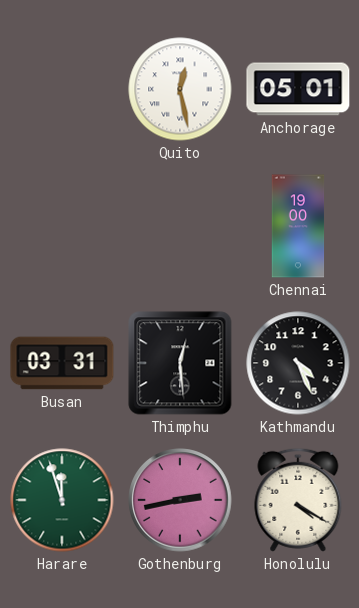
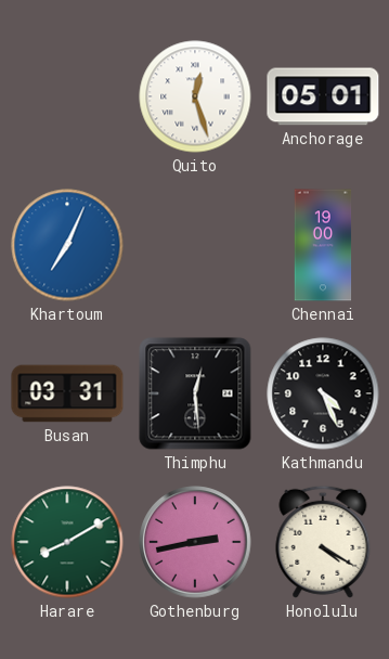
Quito: 12:28 -> 12:27
Khartoum: none -> 7:04
Harare: 11:57 -> 8:10
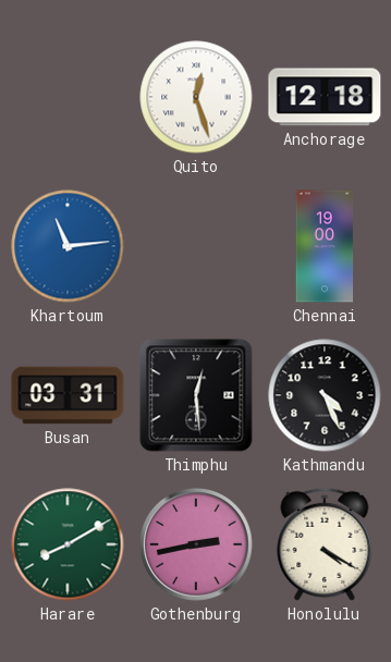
Anchorage: 05:01 -> 12:18
Khartoum: 7:04 -> 11:14
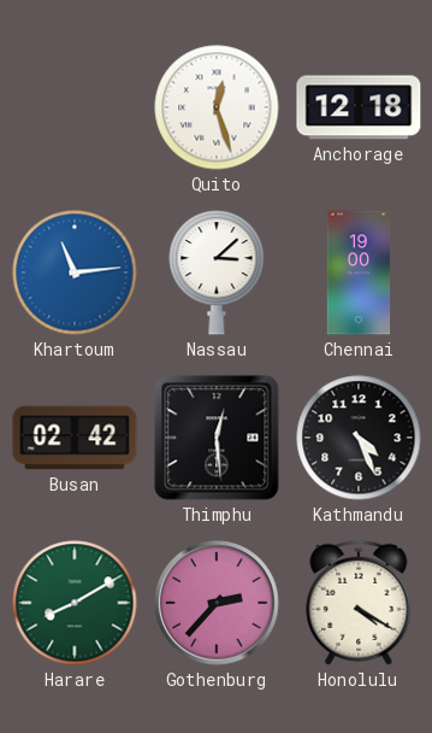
Nassau: none -> 3:08
Busan: 03:31 -> 02:42
Gothenburg: 2:43 -> 2:37
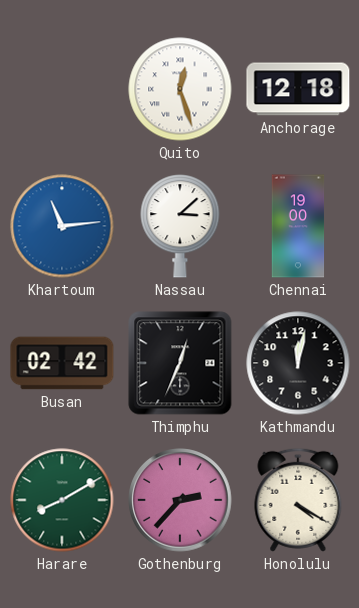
Thimphu: 12:29 -> 12:34
Kathmandu: 4:26 -> 12:02
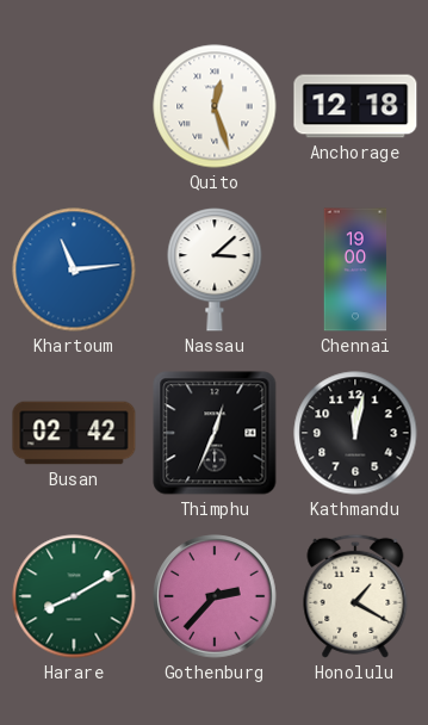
Honolulu: 4:20 -> 1:20
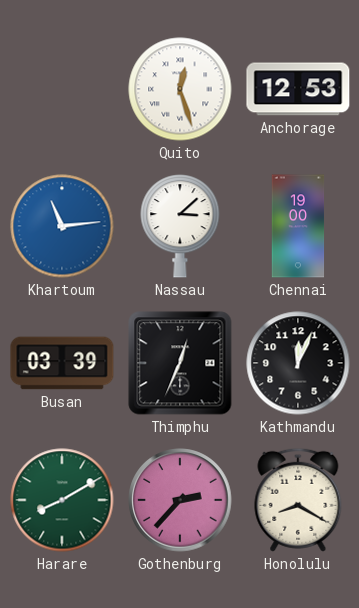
Anchorage: 12:18 -> 12:53
Busan: 02:42 -> 03:39
Kathmandu: 12:02 -> 12:04
Honolulu: 1:20 -> 8:20
